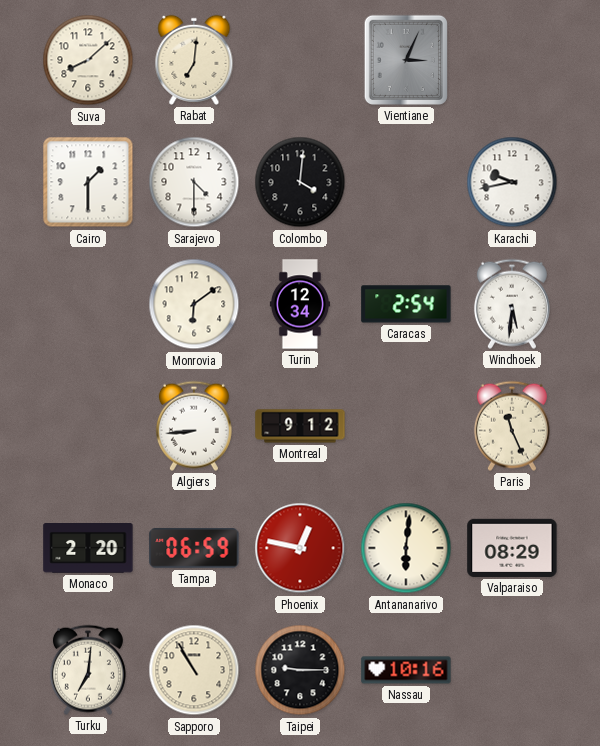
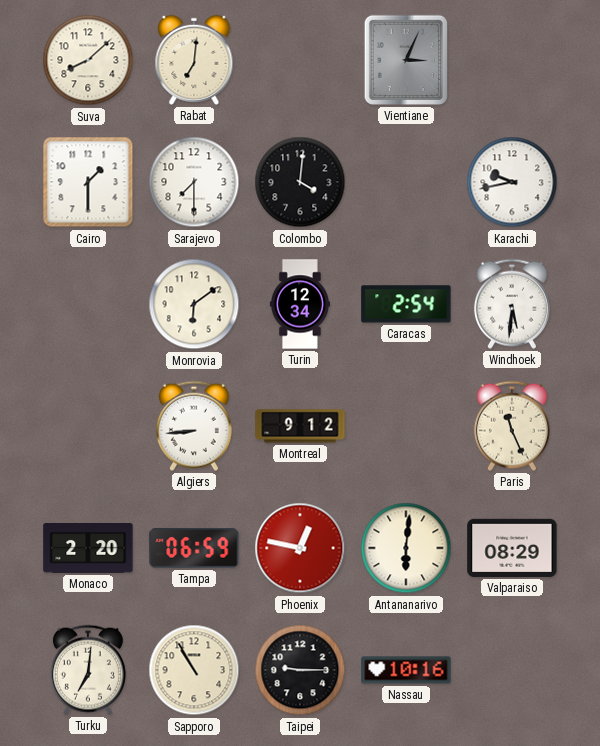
Sarajevo: 4:30 -> 7:30
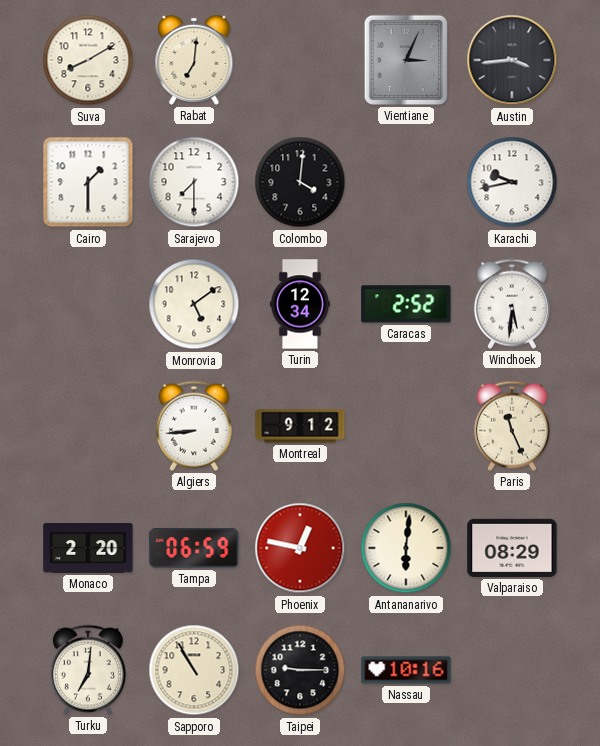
Suva: 8:08 -> 8:10
Austin: none -> 3:44
Monrovia: 6:09 -> 5:09
Caracas: 2:54 -> 2:52
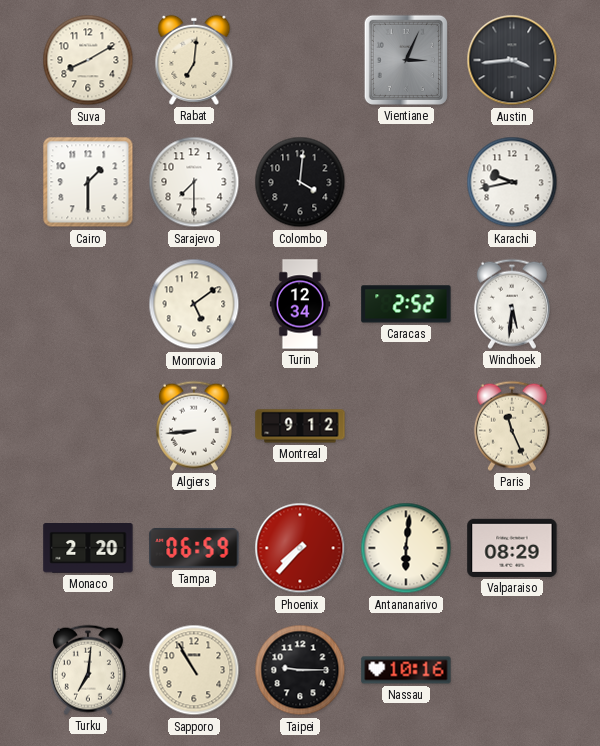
Phoenix: 12:47 -> 7:37
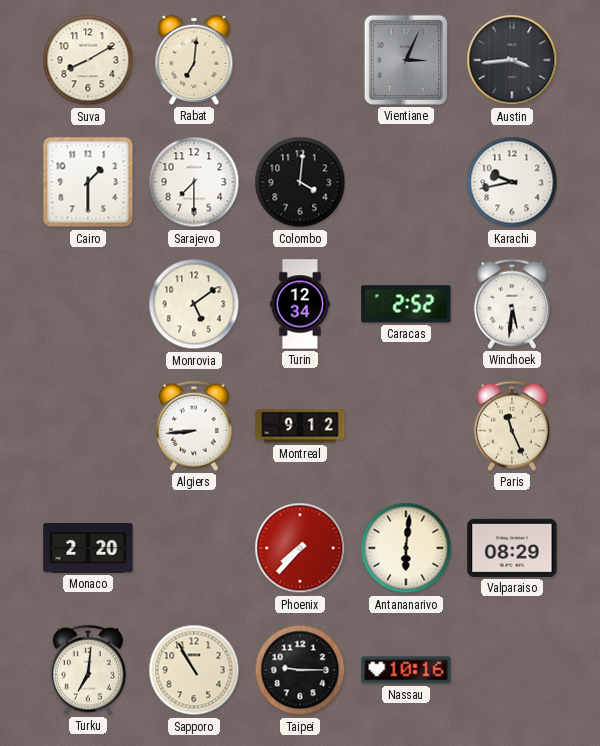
Tampa: 06:59 -> none
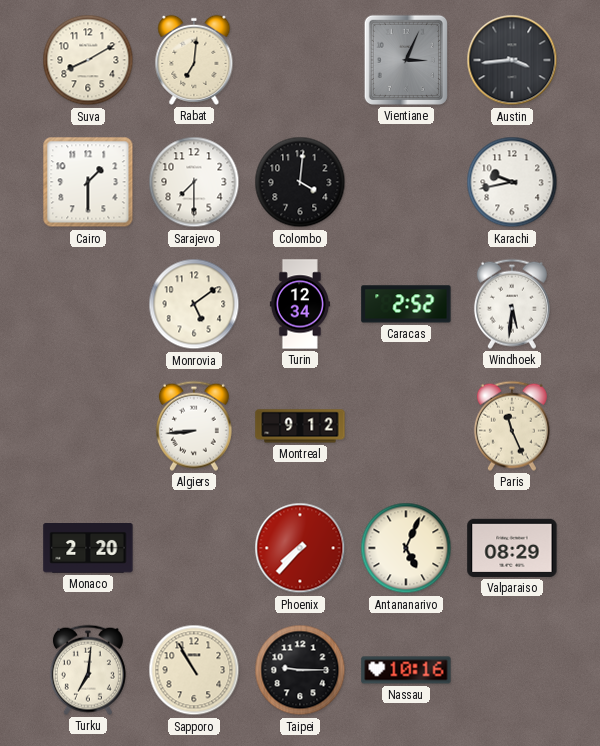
Antananarivo: 6:01 -> 5:04
